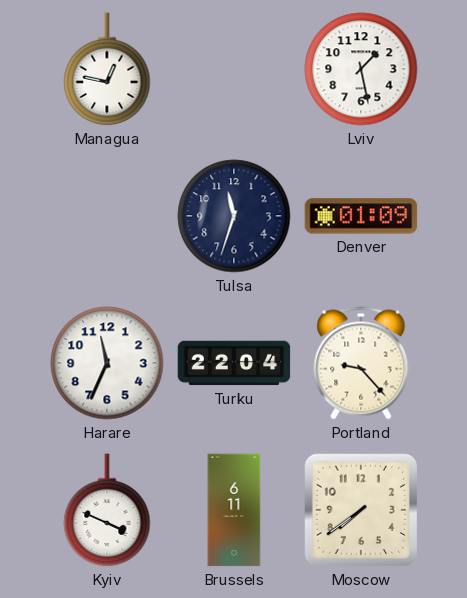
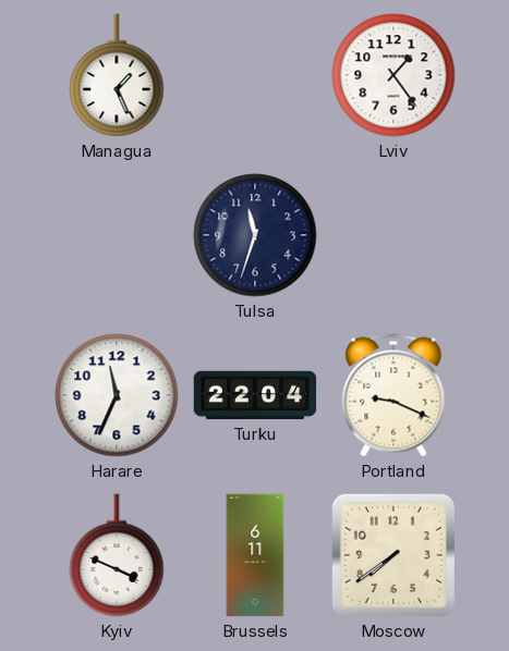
Managua: 12:47 -> 1:26
Lviv: 1:28 -> 1:24
Denver: 01:09 -> none
Portland: 9:23 -> 9:19
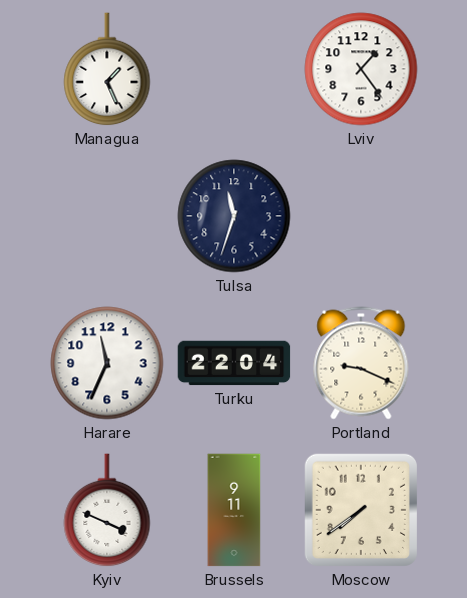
Brussels: 6:11 -> 9:11
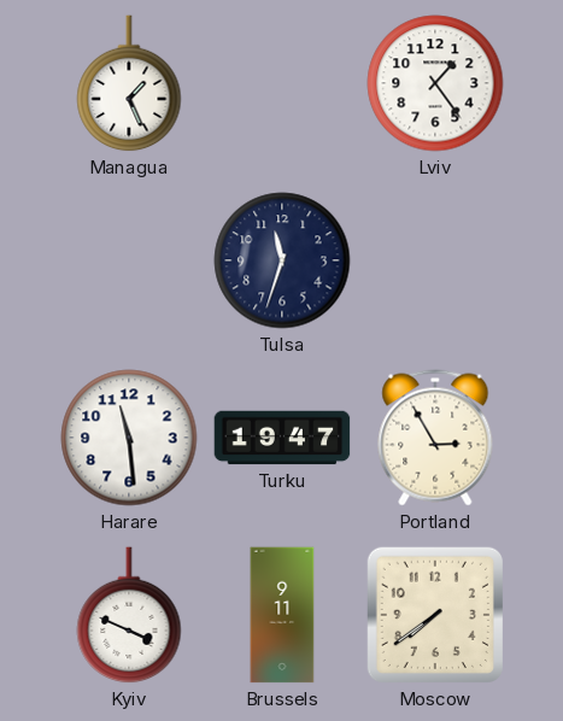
Harare: 11:34 -> 11:29
Turku: 22:04 -> 19:47
Portland: 9:19 -> 2:55
